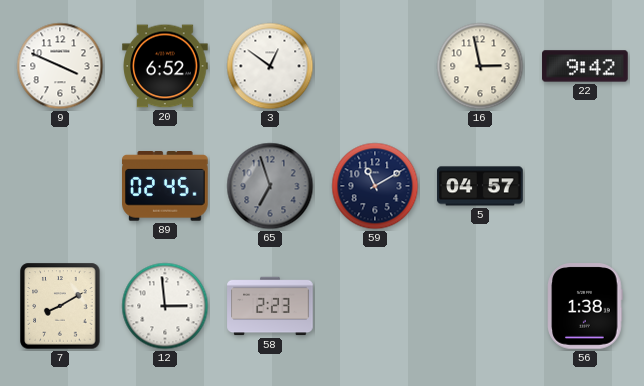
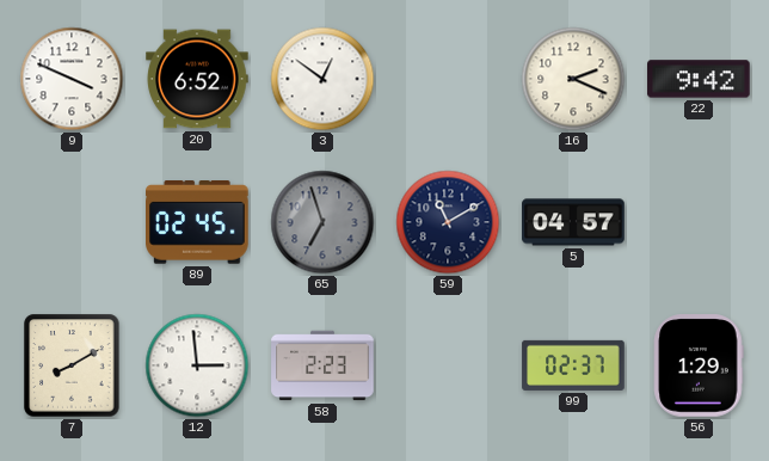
16: 2:58 -> 2:19
99: none -> 02:37
56: 1:38 -> 1:29
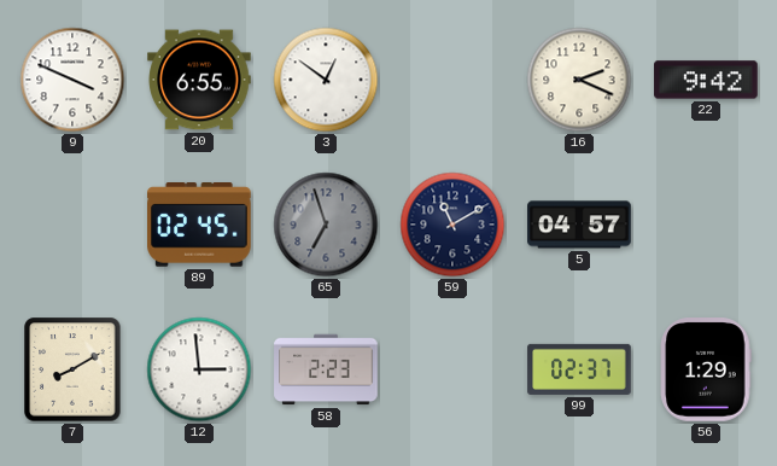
20: 6:52 -> 6:55
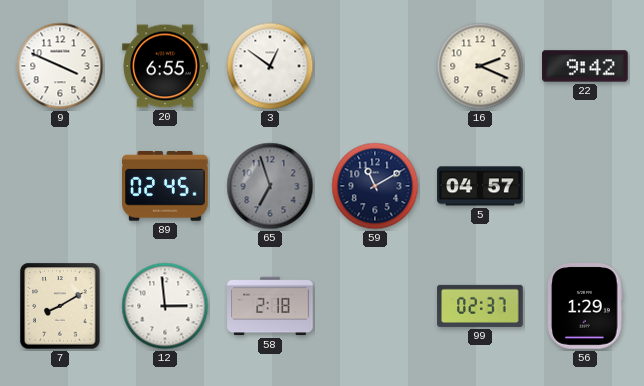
58: 2:23 -> 2:18
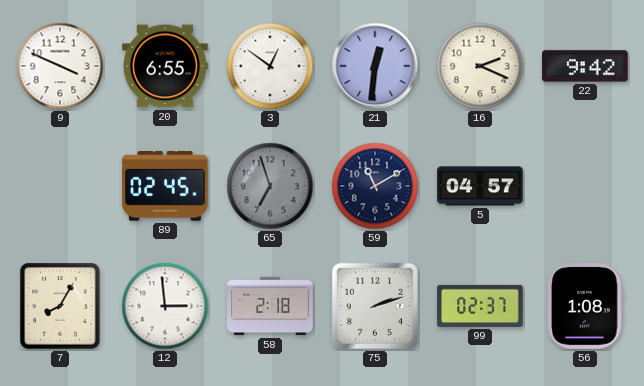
21: none -> 12:31
7: 8:10 -> 8:05
75: none -> 2:12
56: 1:29 -> 1:08
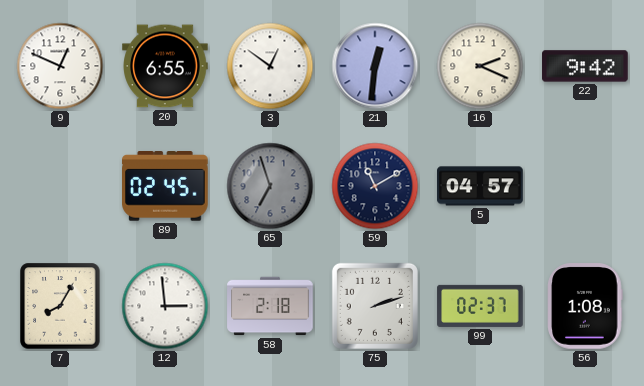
9: 3:49 -> 12:49
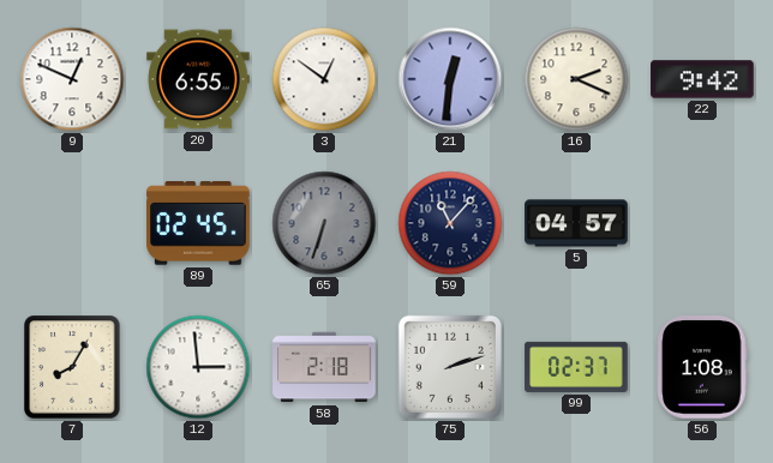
65: 6:57 -> 6:33
59: 11:10 -> 11:07
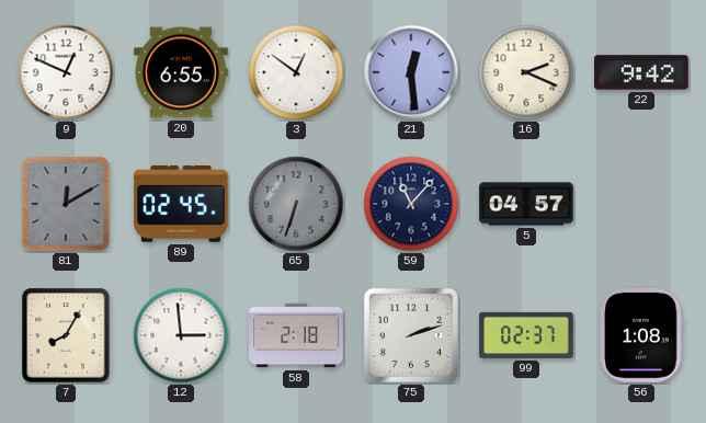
21: 12:31 -> 12:29
81: none -> 12:10
